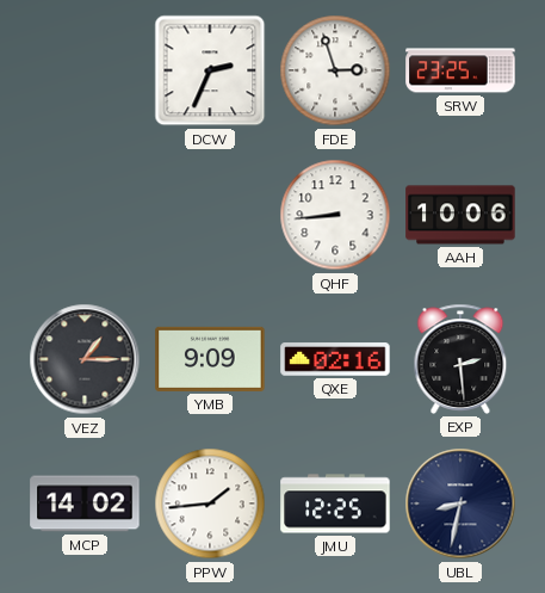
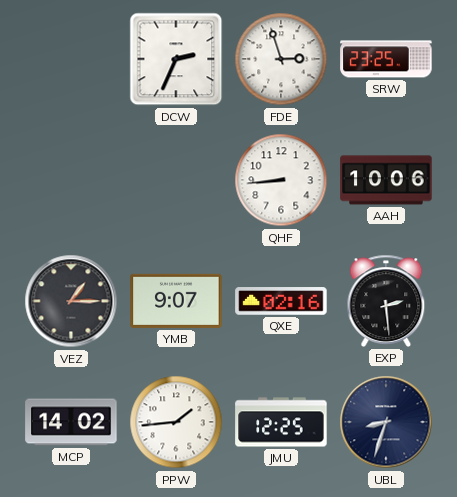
YMB: 9:09 -> 9:07
UBL: 8:32 -> 8:33
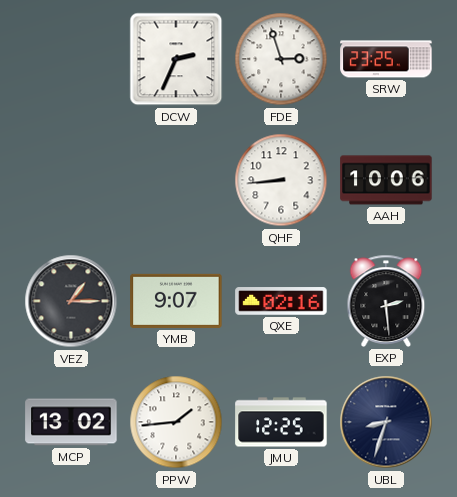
MCP: 14:02 -> 13:02
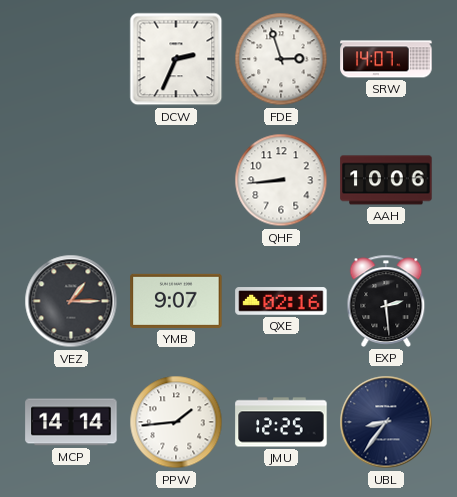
SRW: 23:25 -> 14:07
MCP: 13:02 -> 14:14
UBL: 8:33 -> 8:36
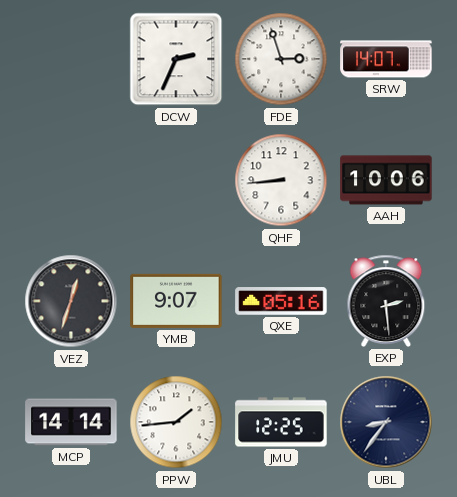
VEZ: 1:15 -> 12:33
QXE: 02:16 -> 05:16
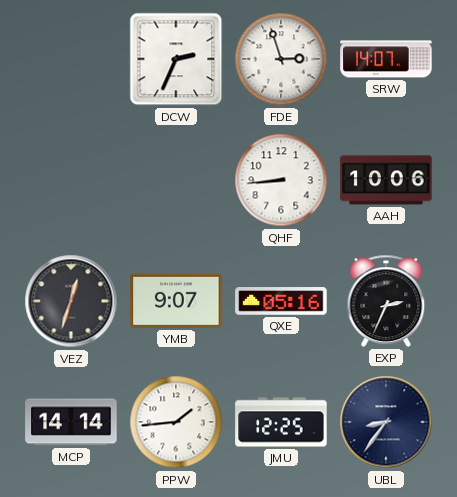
EXP: 2:29 -> 2:34
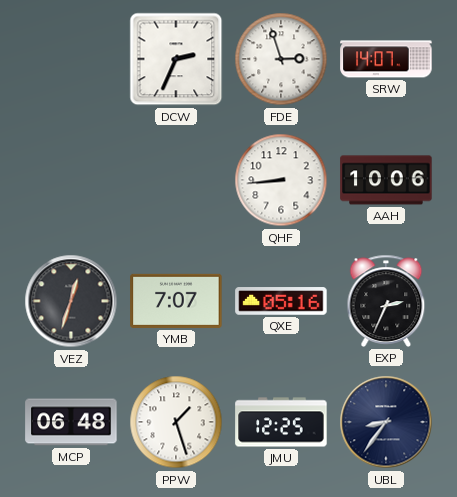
YMB: 9:07 -> 7:07
MCP: 14:14 -> 06:48
PPW: 1:44 -> 1:27
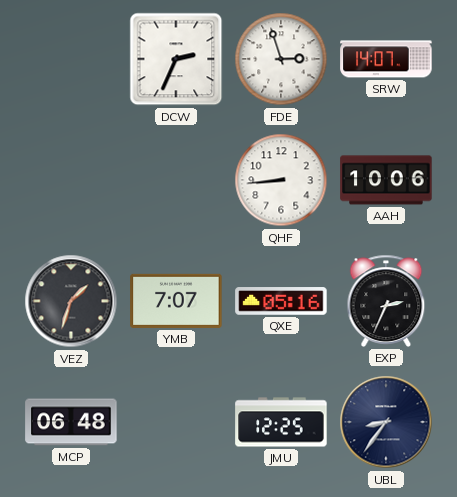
VEZ: 12:33 -> 1:33
PPW: 1:27 -> none
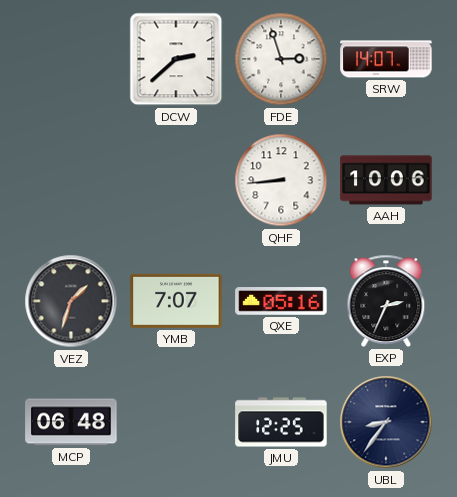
DCW: 2:34 -> 2:38
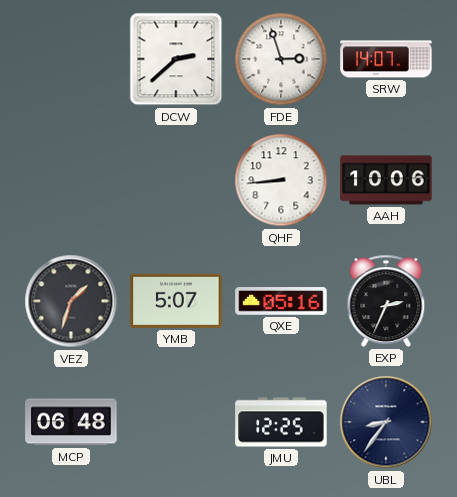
YMB: 7:07 -> 5:07
